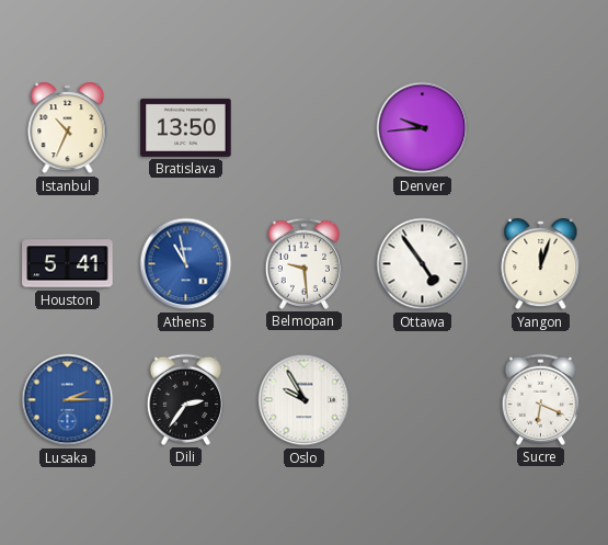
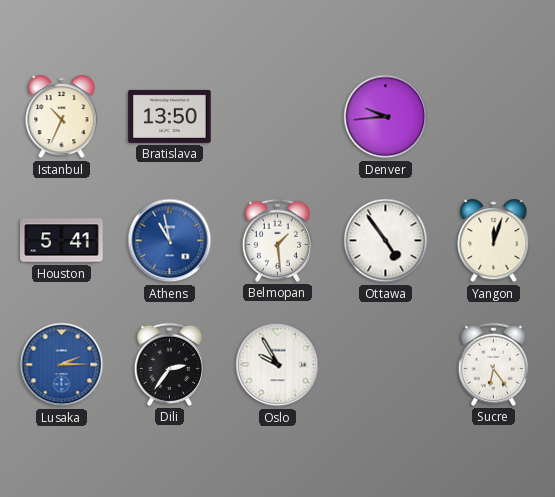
Belmopan: 9:29 -> 1:29
Sucre: 6:19 -> 6:24
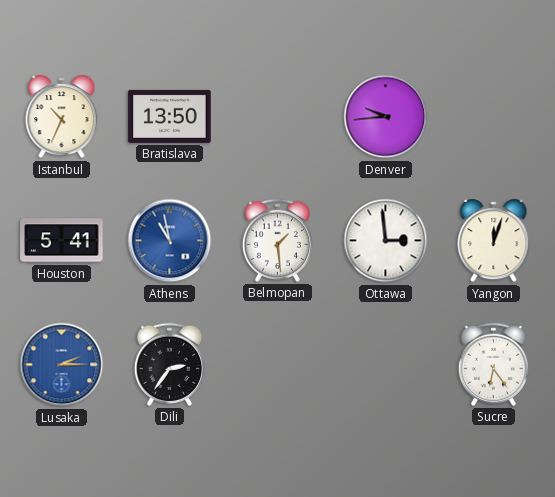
Ottawa: 4:54 -> 2:59
Oslo: 9:55 -> none
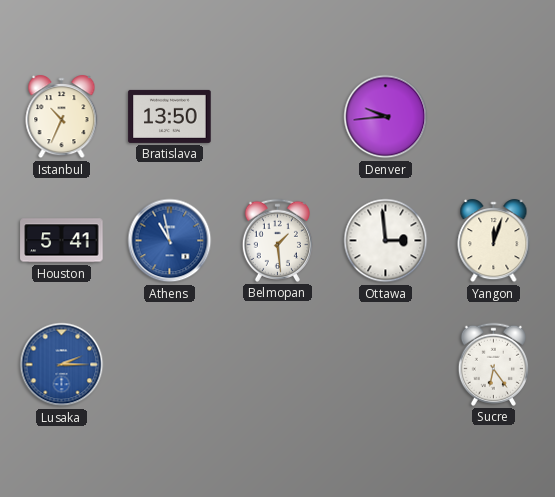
Dili: 2:36 -> none
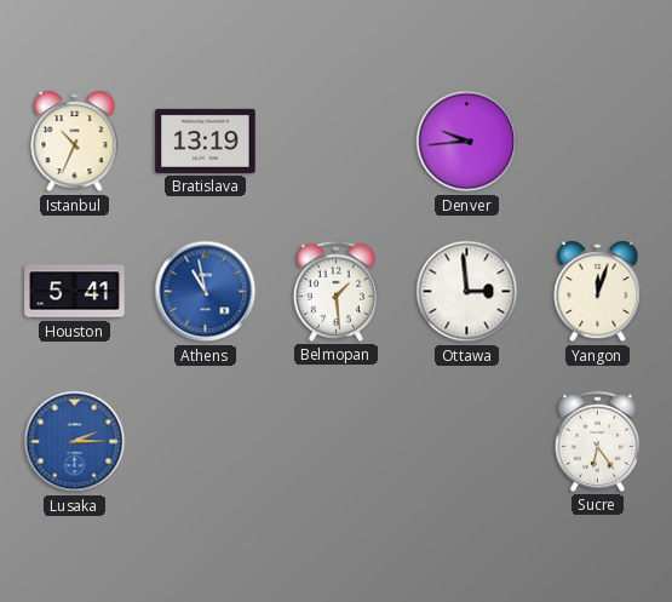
Bratislava: 13:50 -> 13:19
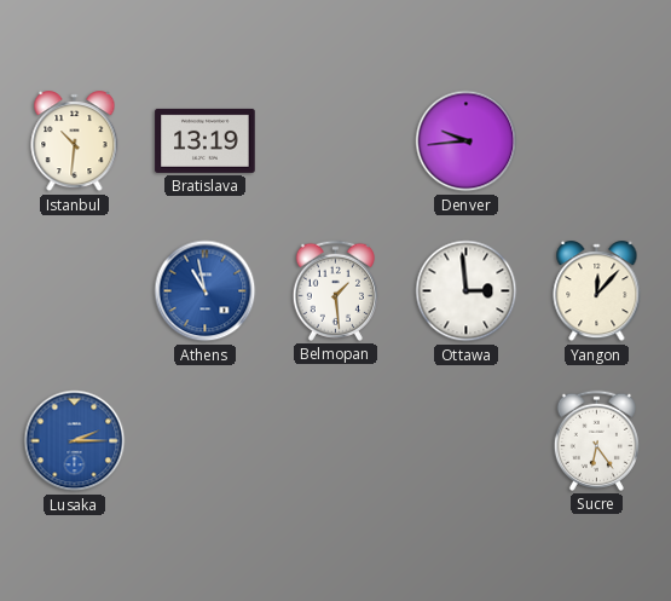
Istanbul: 10:34 -> 10:31
Houston: 5:41 -> none
Yangon: 12:03 -> 12:07
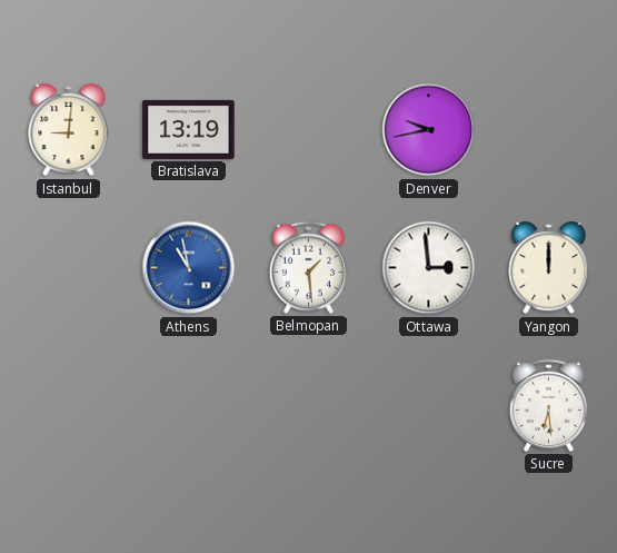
Istanbul: 10:31 -> 9:01
Denver: 9:44 -> 9:43
Yangon: 12:07 -> 12:00
Lusaka: 2:15 -> none
Sucre: 6:24 -> 6:29
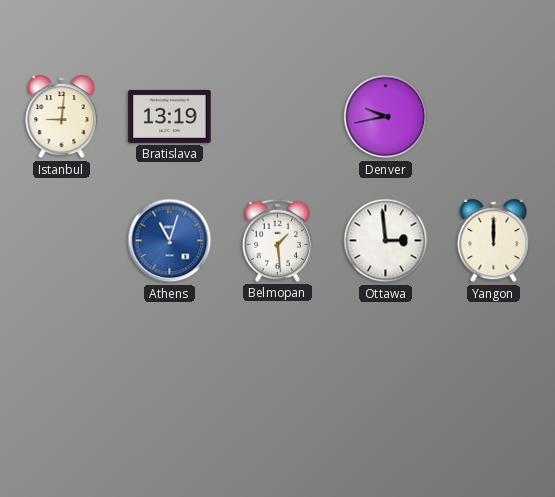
Athens: 10:58 -> 11:03
Sucre: 6:29 -> none
